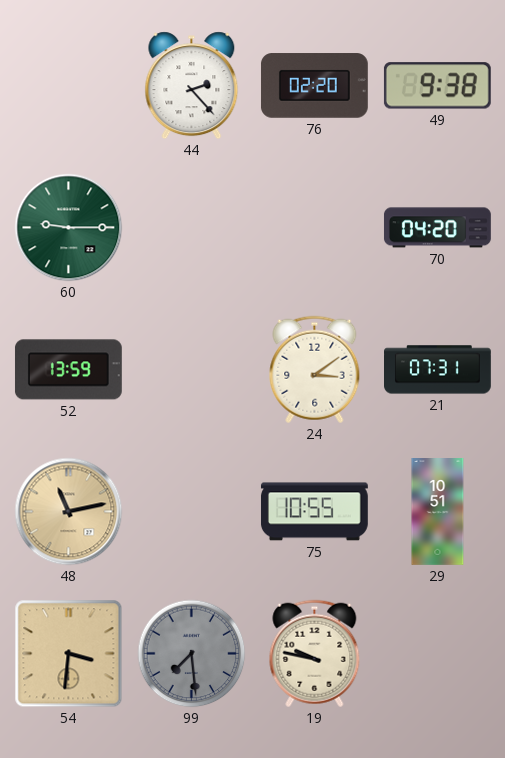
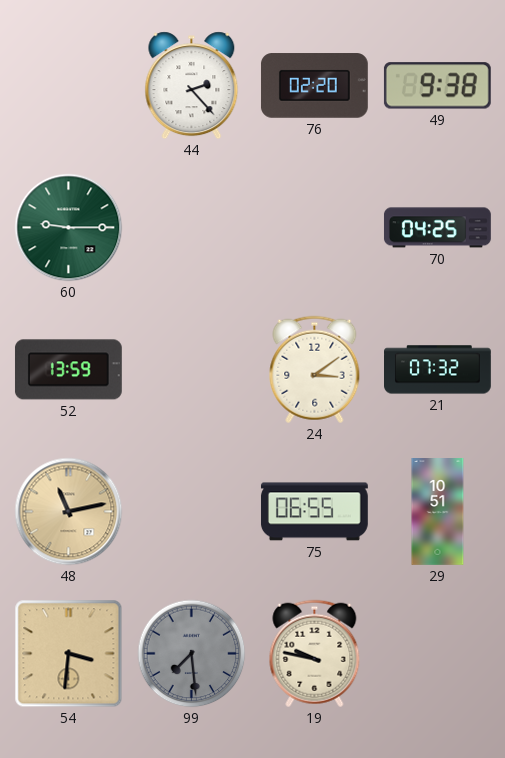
70: 04:20 -> 04:25
21: 07:31 -> 07:32
75: 10:55 -> 06:55
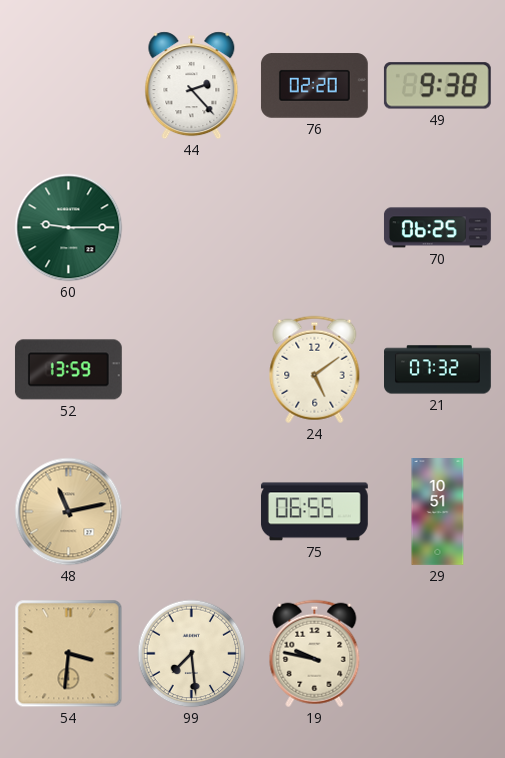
70: 04:25 -> 06:25
24: 3:09 -> 5:09
99 dial: grey -> cream
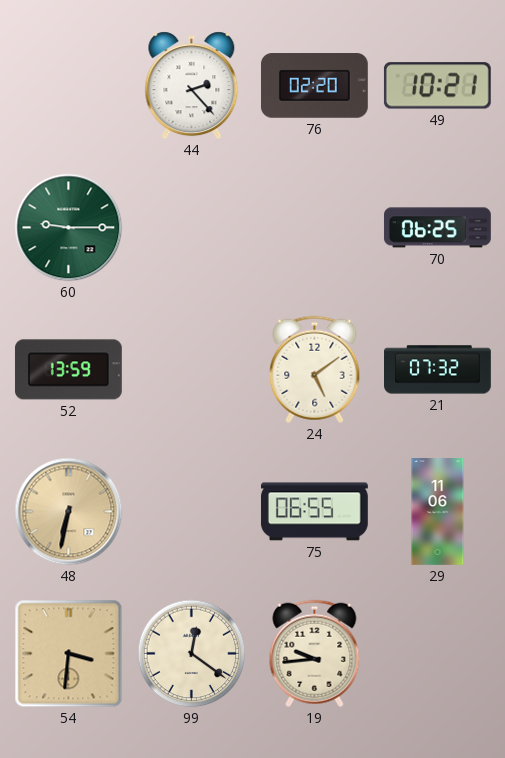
49: 9:38 -> 10:21
48: 11:13 -> 6:32
29: 10:51 -> 11:06
99: 7:29 -> 12:21
19: 9:47 -> 9:44
